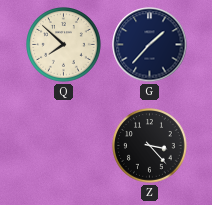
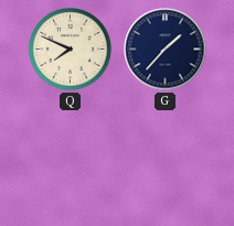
Q: 7:52 -> 7:49
Z: 3:23 -> none
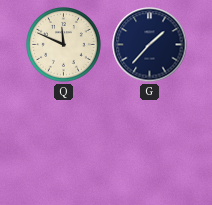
Q: 7:49 -> 11:49
